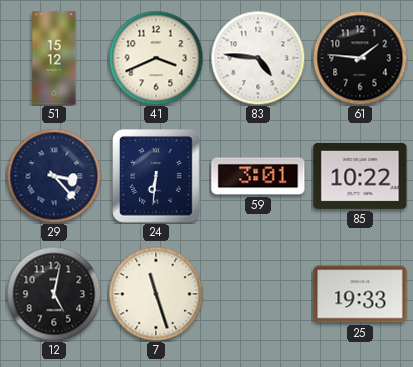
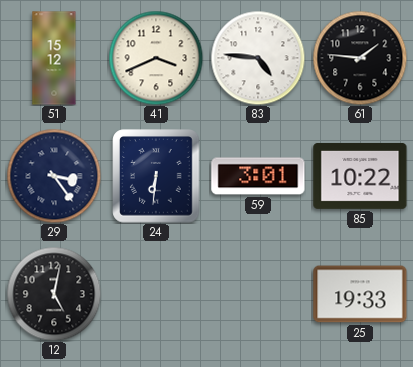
29: 3:23 -> 3:24
7: 11:27 -> none
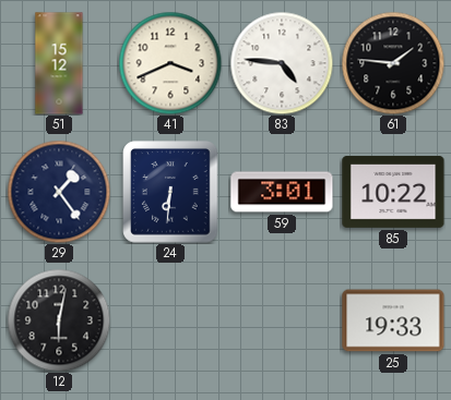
29: 3:24 -> 1:24
12: 5:02 -> 6:02
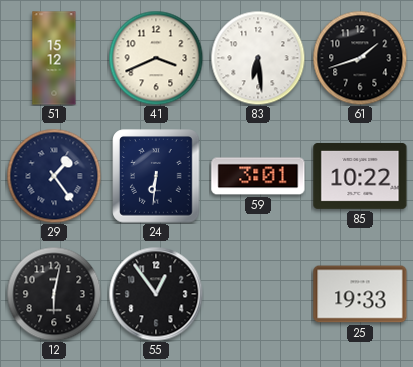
83: 4:46 -> 6:29
61: 1:46 -> 1:42
55: none -> 12:54
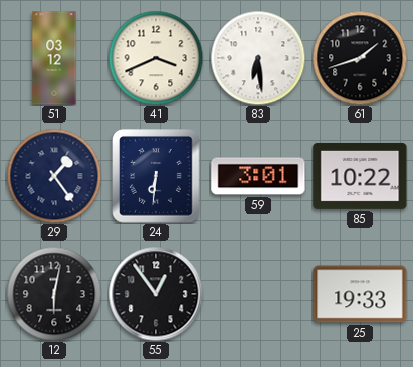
51: 15:12 -> 03:12
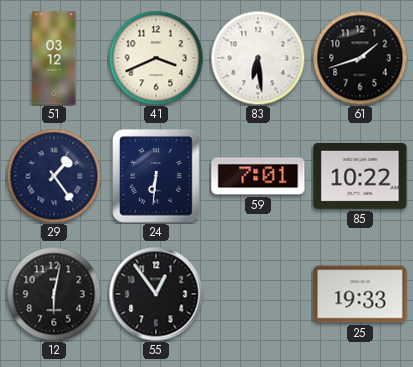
59: 3:01 -> 7:01
